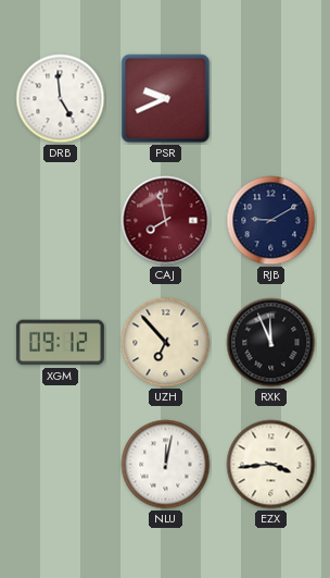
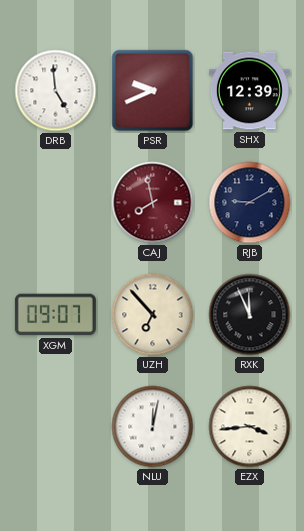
SHX: none -> 12:39
XGM: 09:12 -> 09:07
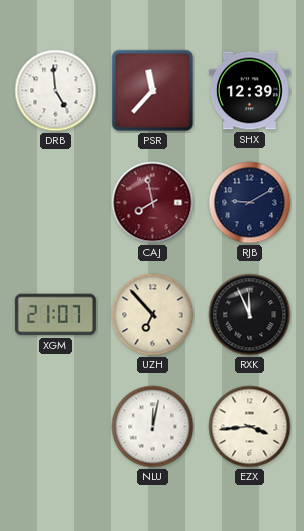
PSR: 9:41 -> 11:37
XGM: 09:07 -> 21:07
